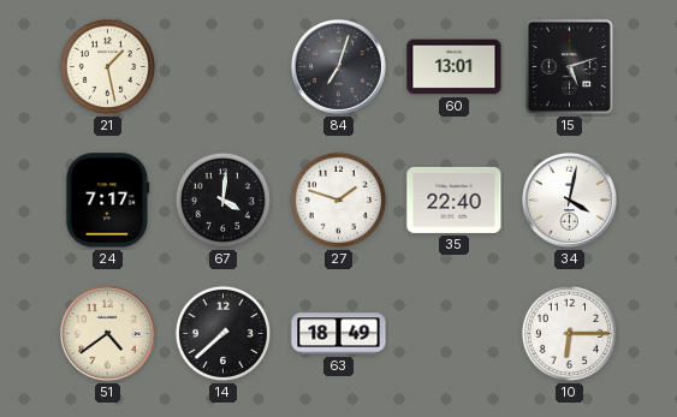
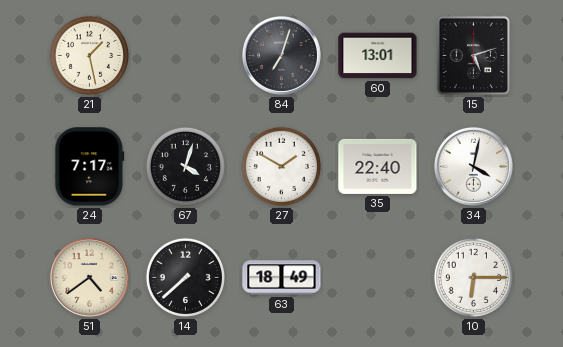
67: 4:01 -> 4:03
27: 1:48 -> 1:50
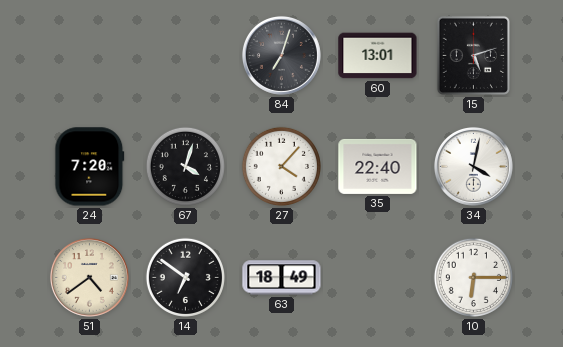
21: 1:28 -> none
24: 7:17 -> 7:20
27: 1:50 -> 4:07
14: 7:38 -> 6:51
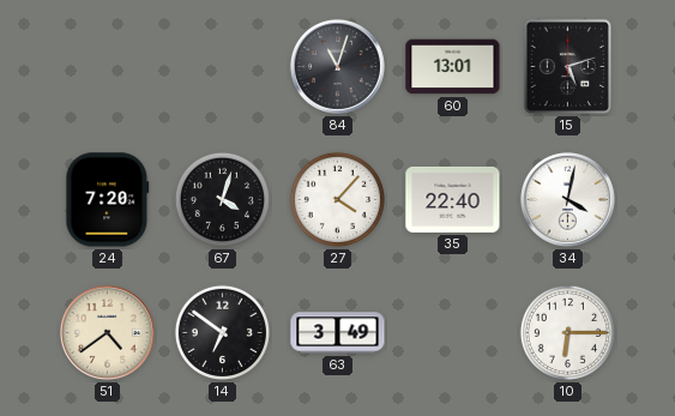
84: 7:03 -> 11:03
63: 18:49 -> 3:49
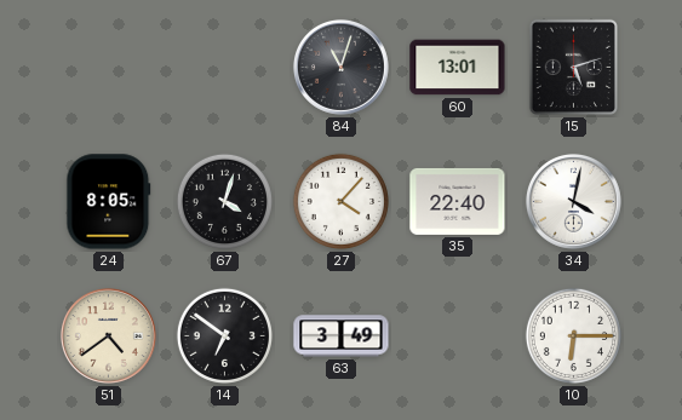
24: 7:20 -> 8:05
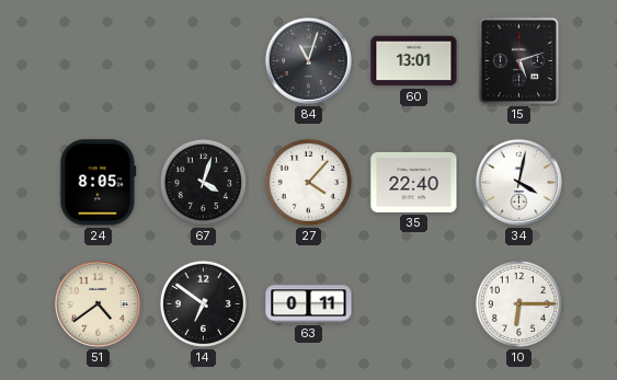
63: 3:49 -> 0:11
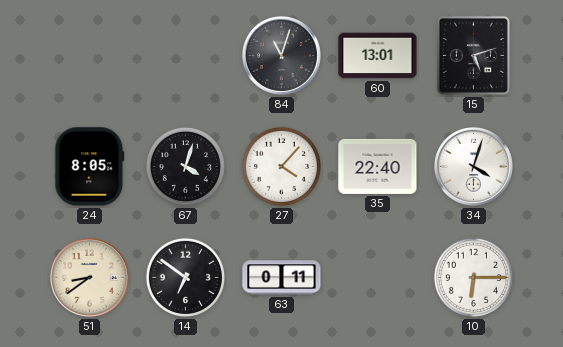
34: 4:02 -> 4:03
51: 4:39 -> 8:39
